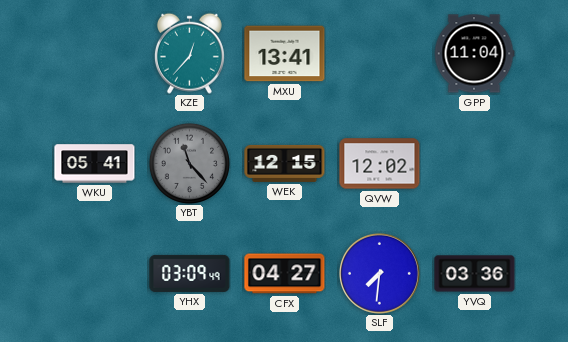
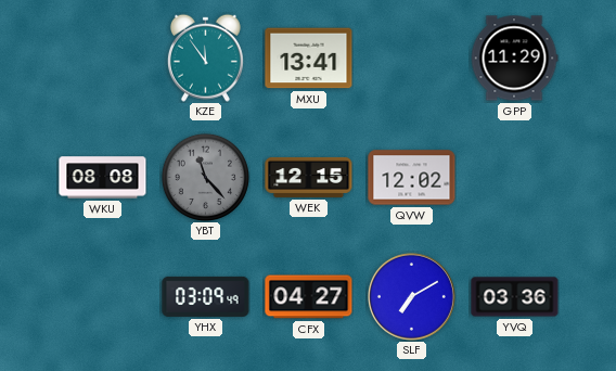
KZE: 12:37 -> 11:54
GPP: 11:04 -> 11:29
WKU: 05:41 -> 08:08
SLF: 7:31 -> 7:10
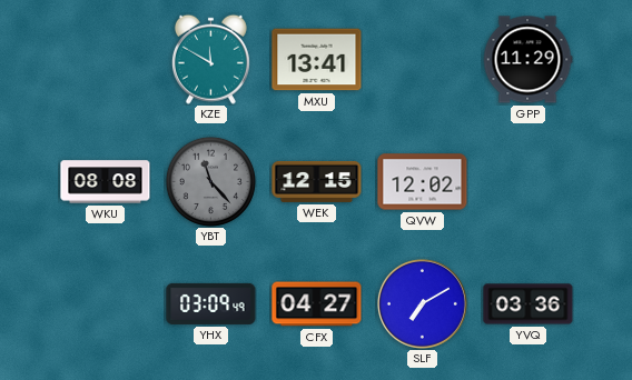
KZE: 11:54 -> 11:50
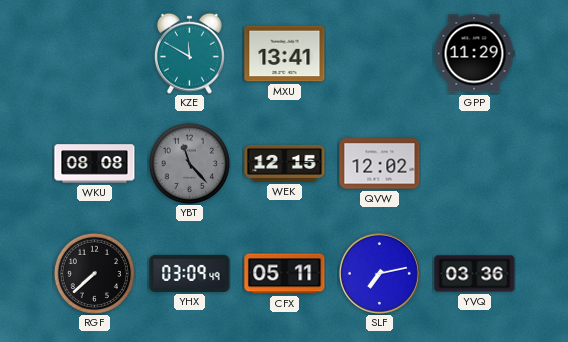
RGF: none -> 7:38
CFX: 04:27 -> 05:11
SLF: 7:10 -> 7:13
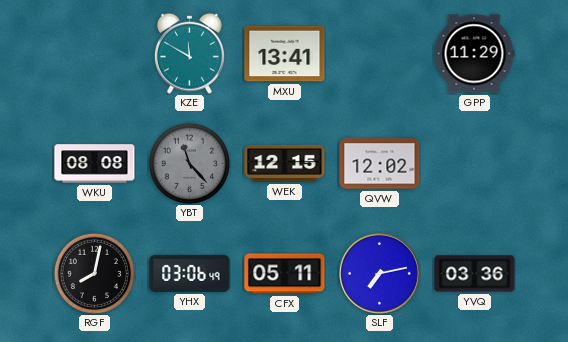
RGF: 7:38 -> 8:02
YHX: 03:09 -> 03:06
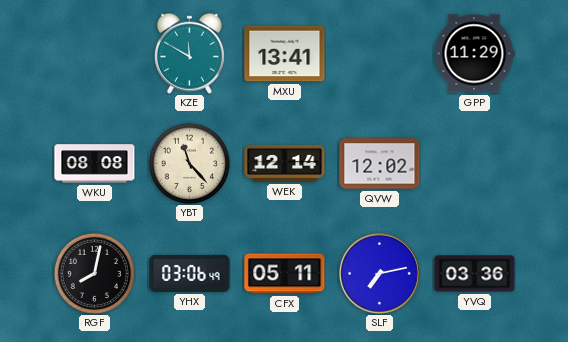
YBT dial: grey -> cream
WEK: 12:15 -> 12:14
